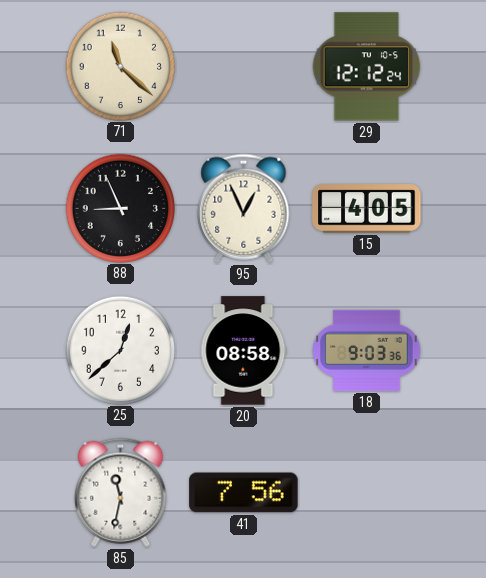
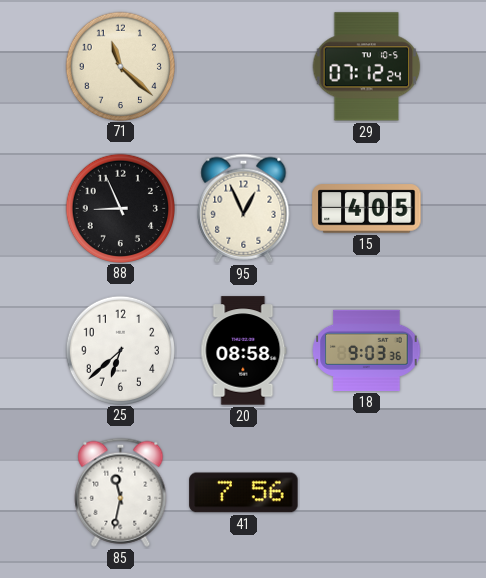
29: 12:12 -> 07:12
25: 12:38 -> 6:38
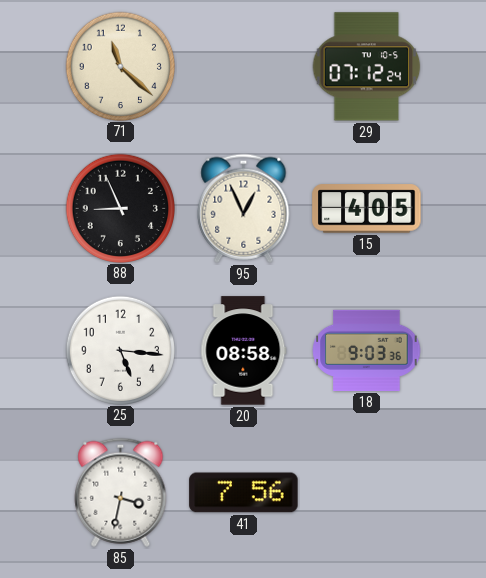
25: 6:38 -> 5:16
85: 11:32 -> 3:32
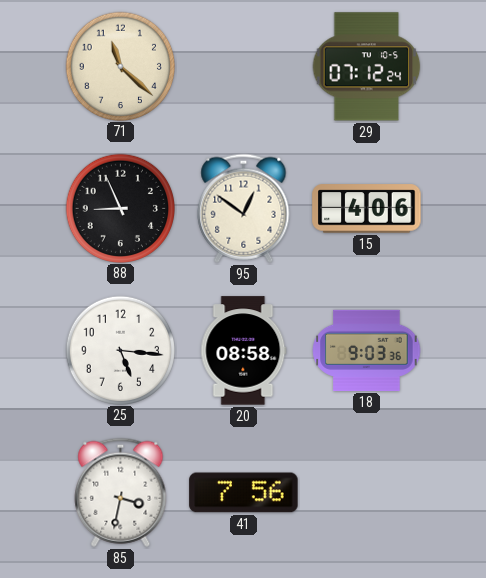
95: 12:56 -> 12:51
15: 4:05 -> 4:06
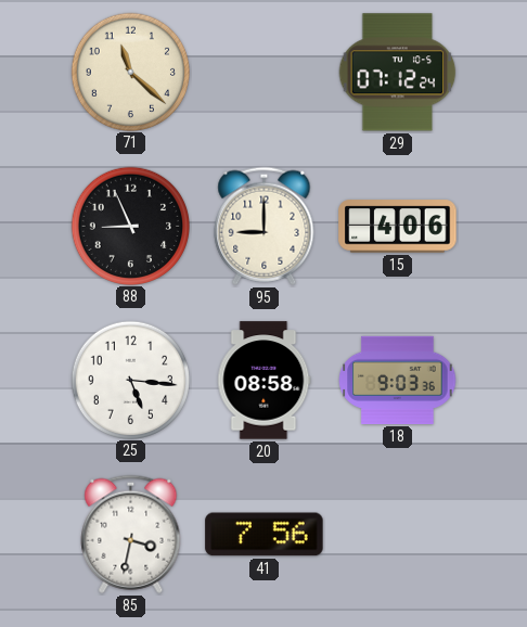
95: 12:51 -> 9:00
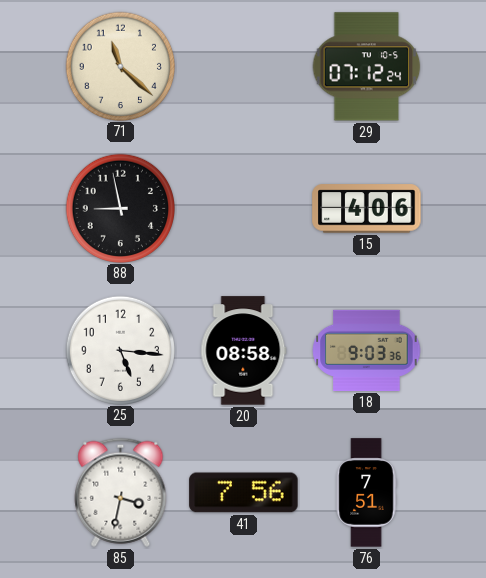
88: 8:56 -> 8:58
95: 9:00 -> none
76: none -> 7:51
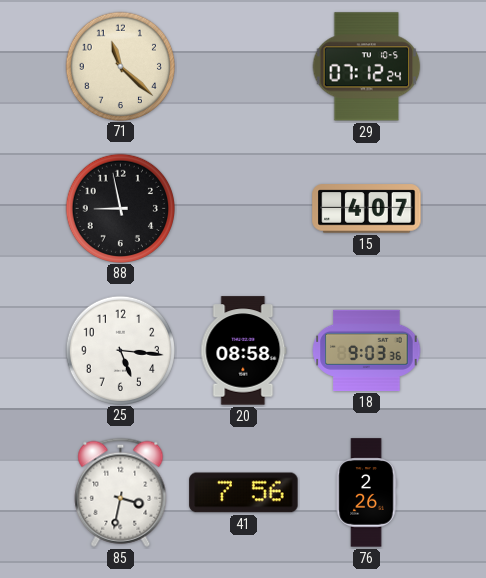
15: 4:06 -> 4:07
76: 7:51 -> 2:26
